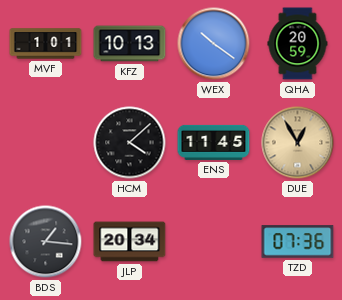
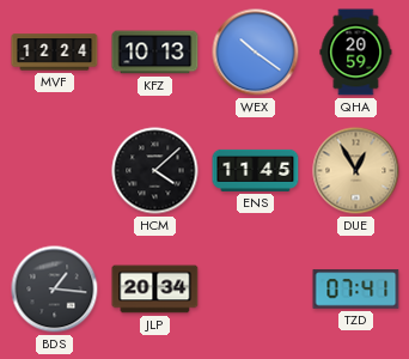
MVF: 1:01 -> 12:24
TZD: 07:36 -> 07:41
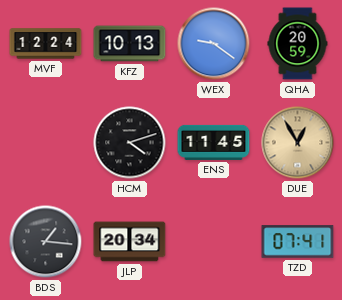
WEX: 10:21 -> 9:21
HCM: 4:08 -> 4:12
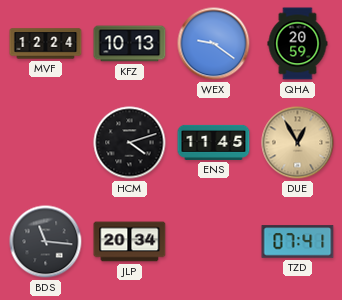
BDS: 1:16 -> 11:16
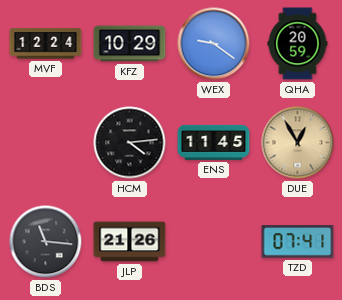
KFZ: 10:13 -> 10:29
HCM: 4:12 -> 4:14
JLP: 20:34 -> 21:26
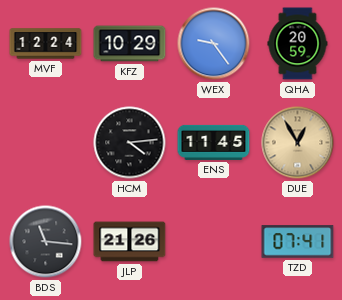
WEX: 9:21 -> 9:24
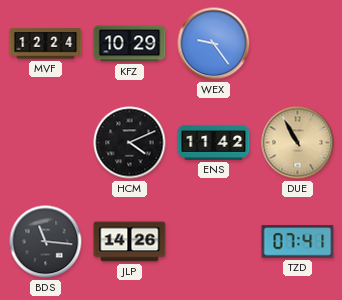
QHA: 20:59 -> none
HCM: 4:14 -> 4:11
ENS: 11:45 -> 11:42
DUE: 12:55 -> 10:55
JLP: 21:26 -> 14:26
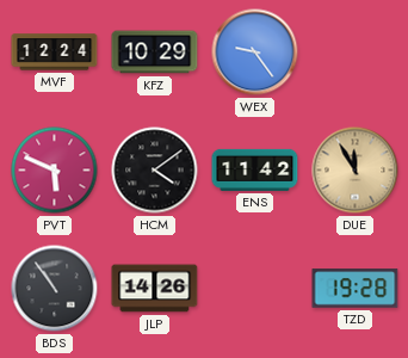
PVT: none -> 5:49
HCM: 4:11 -> 4:09
DUE: 10:55 -> 11:55
BDS: 11:16 -> 10:54
TZD: 07:41 -> 19:28
